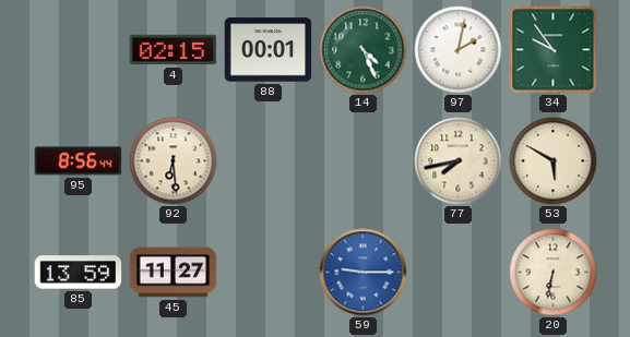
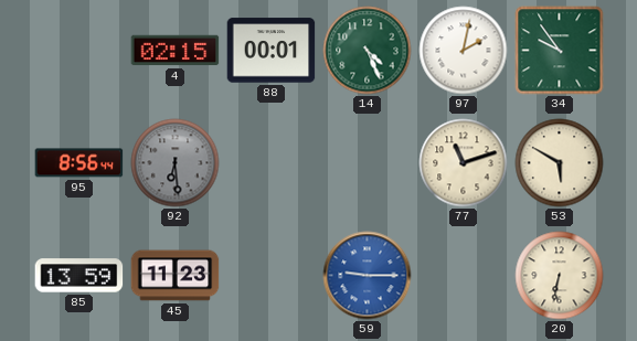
92 dial: cream -> grey
77: 7:43 -> 11:12
45: 11:27 -> 11:23
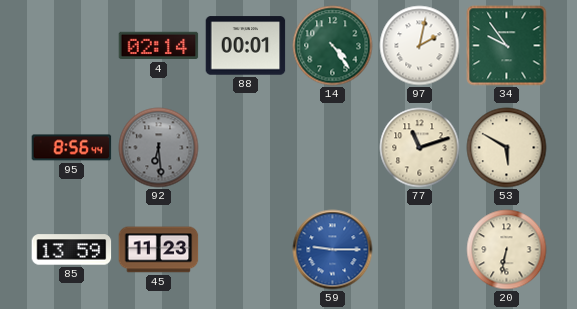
4: 02:15 -> 02:14
14: 4:26 -> 4:24
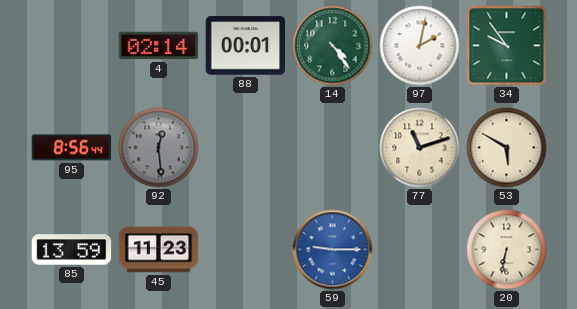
92: 6:29 -> 12:29
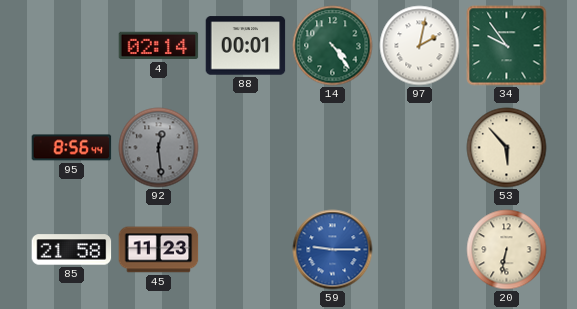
77: 11:12 -> none
53: 5:50 -> 5:53
85: 13:59 -> 21:58
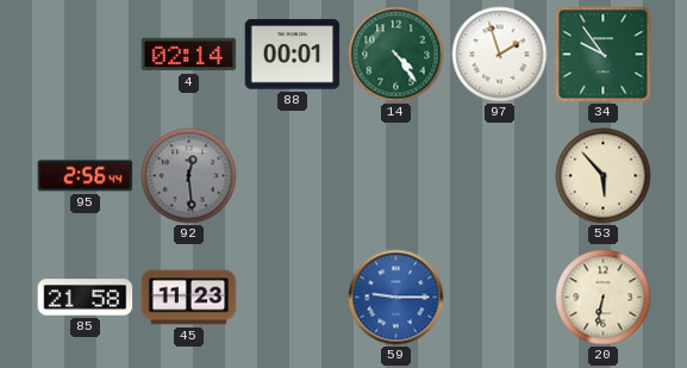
97: 2:02 -> 1:57
95: 8:56 -> 2:56
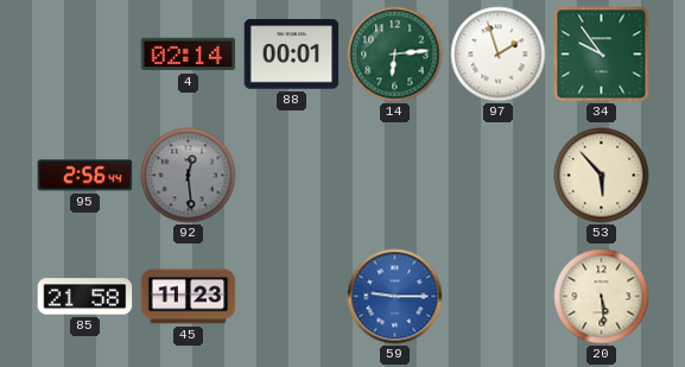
14: 4:24 -> 6:14
20: 6:32 -> 5:29
